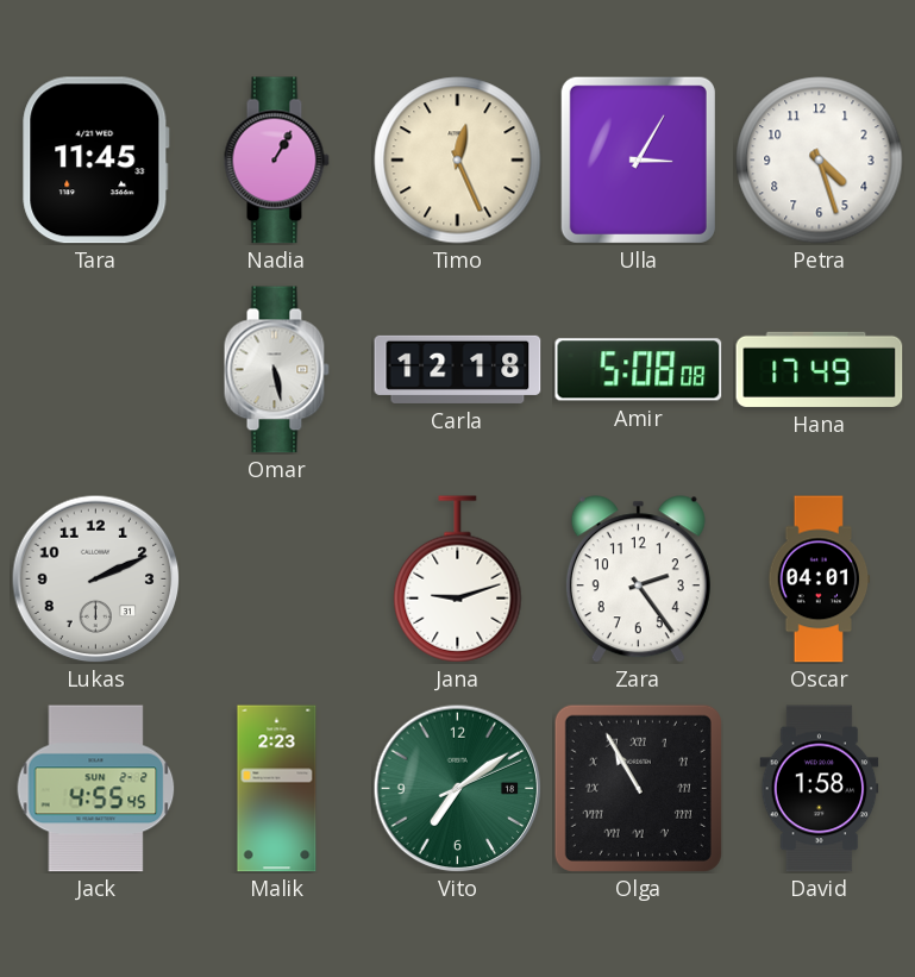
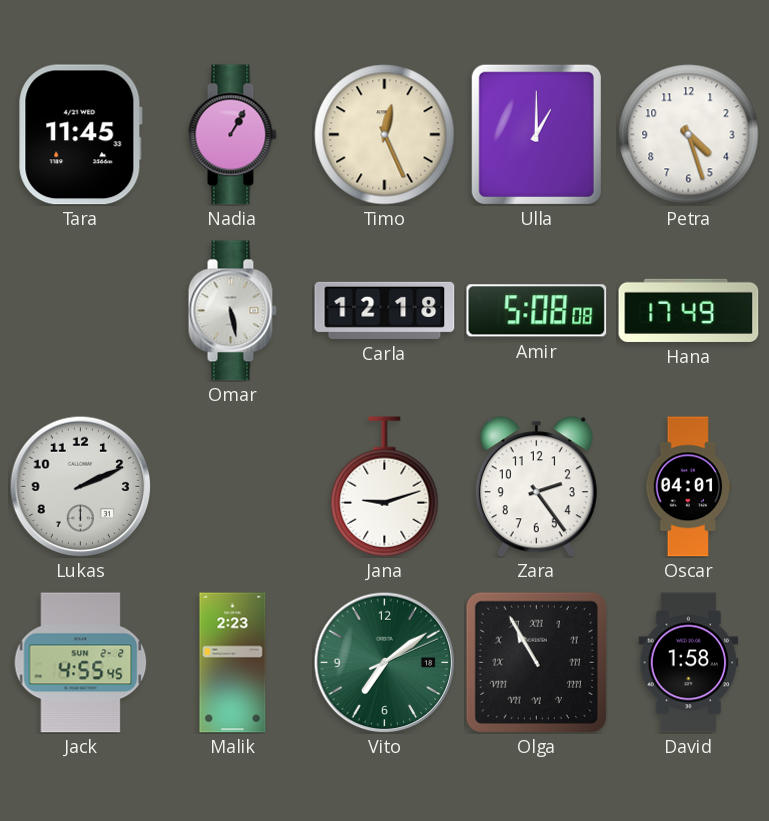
Ulla: 3:05 -> 1:00
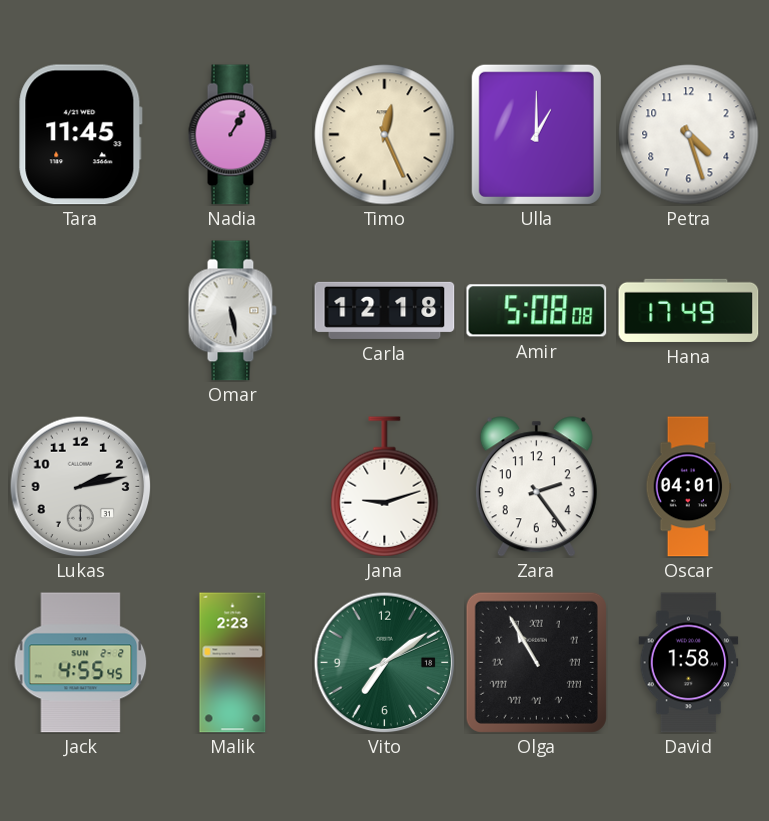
Lukas: 2:11 -> 2:13
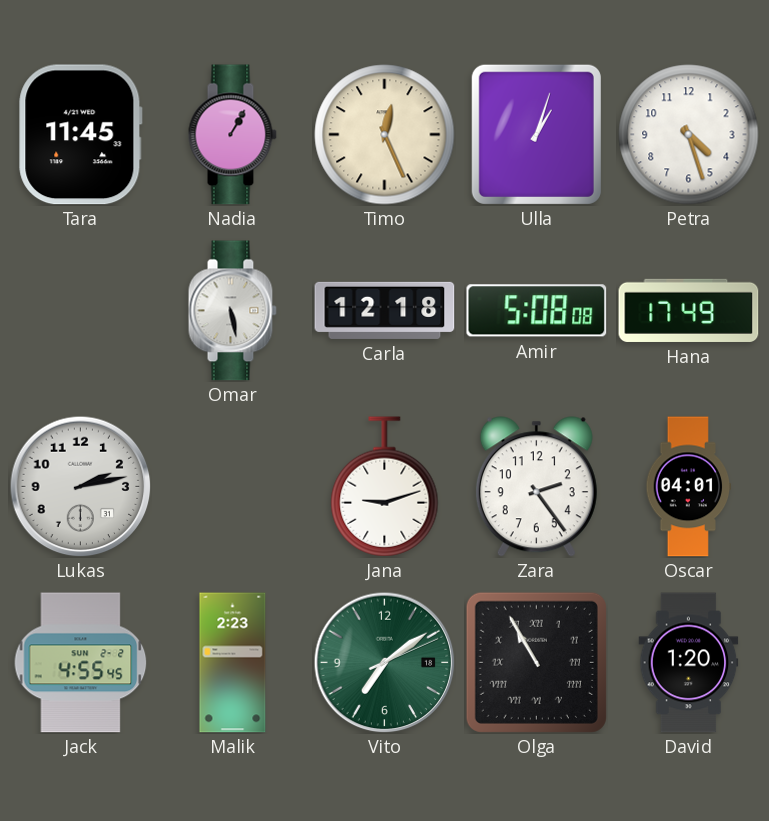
Ulla: 1:00 -> 1:03
David: 1:58 -> 1:20
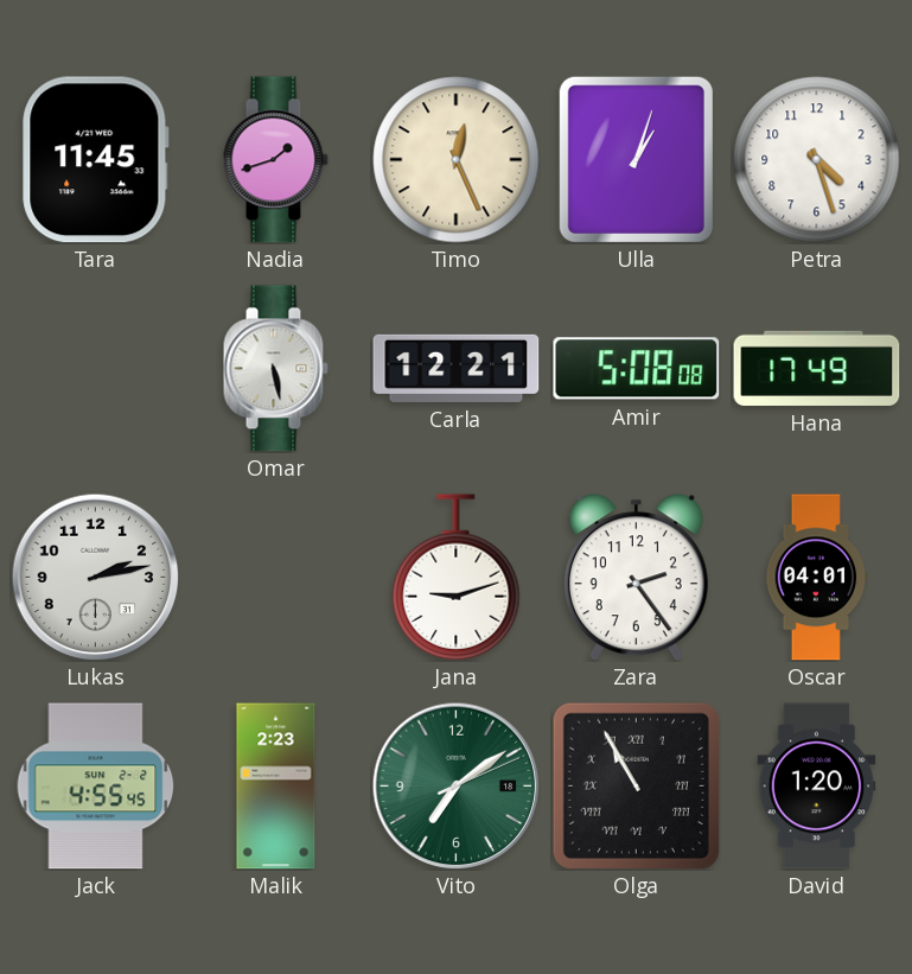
Nadia: 1:05 -> 1:42
Carla: 12:18 -> 12:21
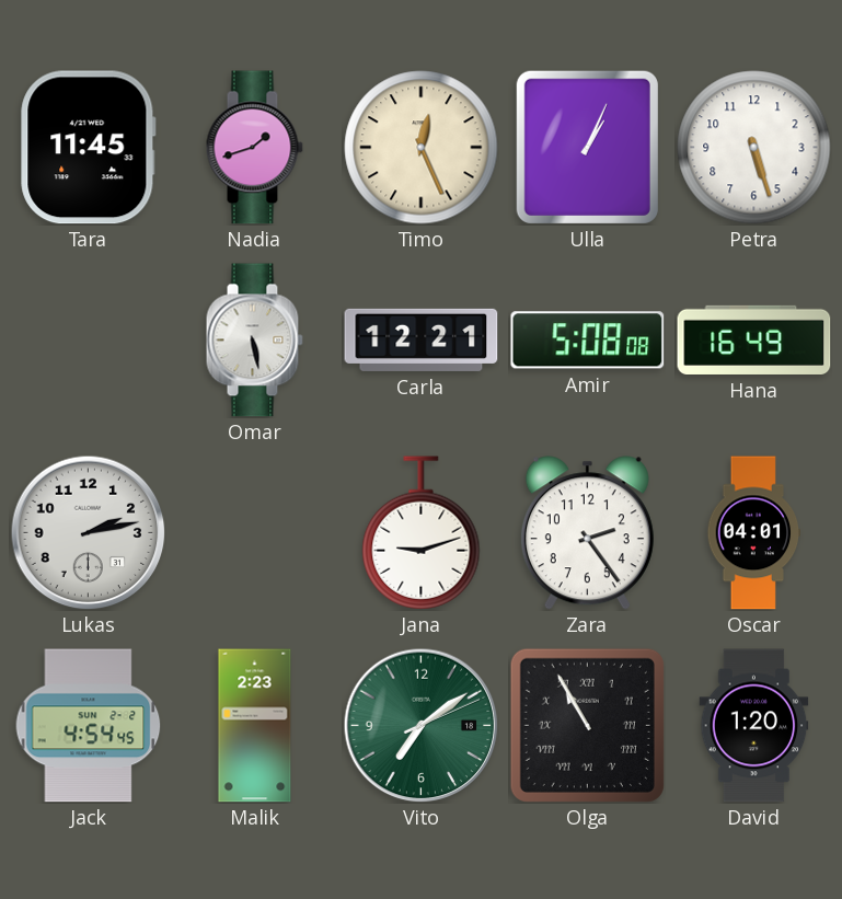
Ulla: 1:03 -> 1:04
Petra: 4:27 -> 5:27
Hana: 17:49 -> 16:49
Jack: 4:55 -> 4:54
